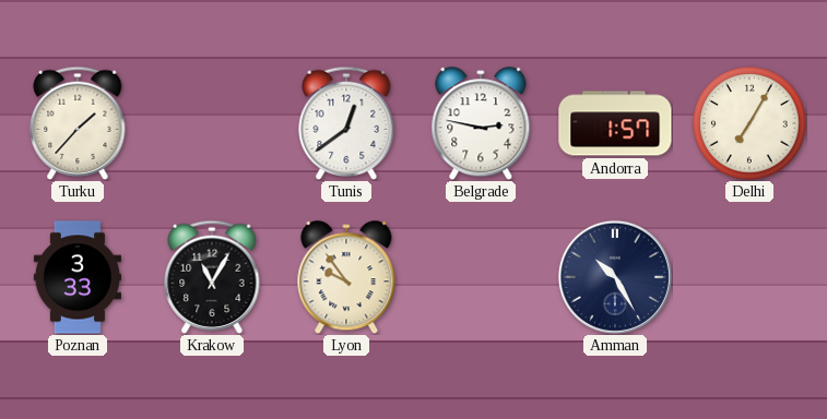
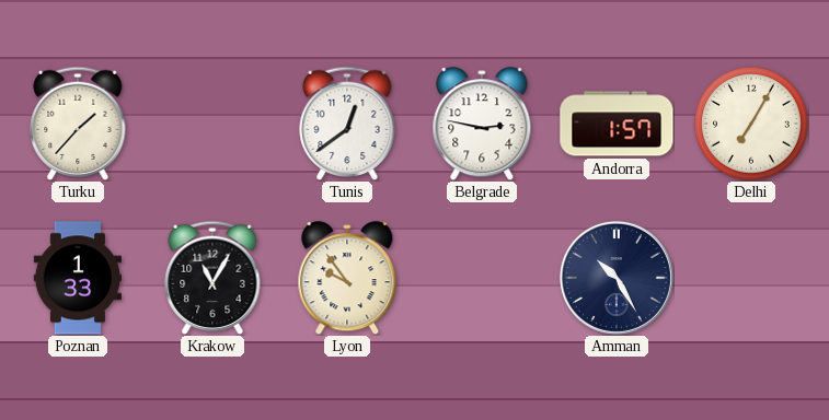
Poznan: 3:33 -> 1:33
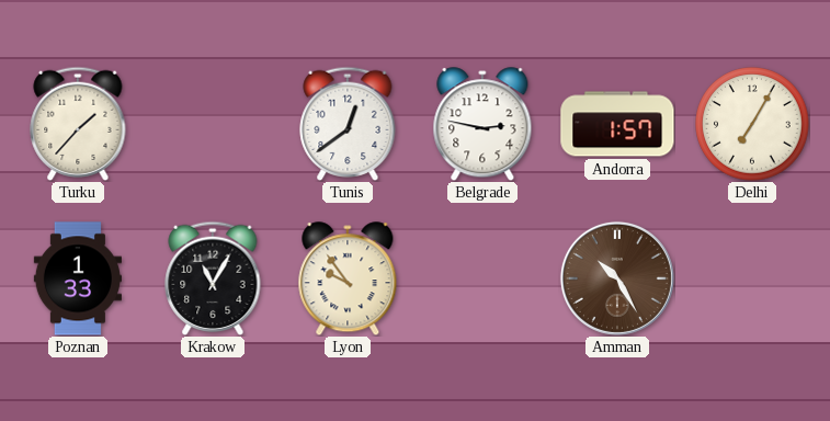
Amman dial: navy -> brown
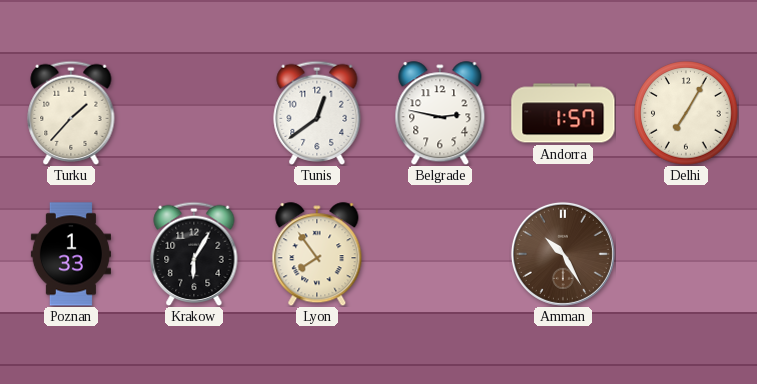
Krakow: 11:05 -> 6:05
Lyon: 9:54 -> 7:54
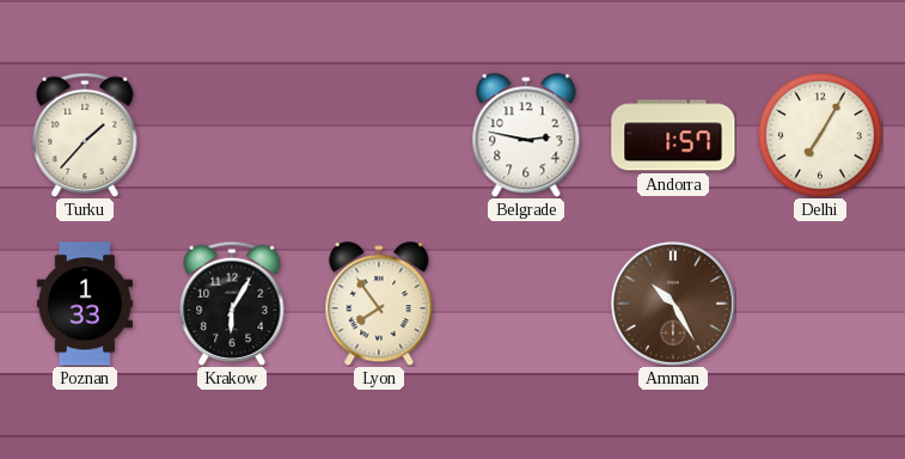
Tunis: 12:39 -> none
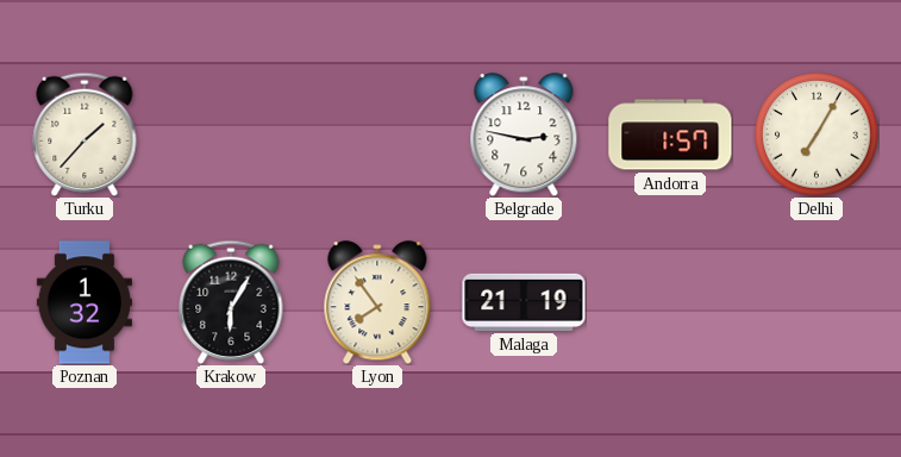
Poznan: 1:33 -> 1:32
Malaga: none -> 21:19
Amman: 10:25 -> none
